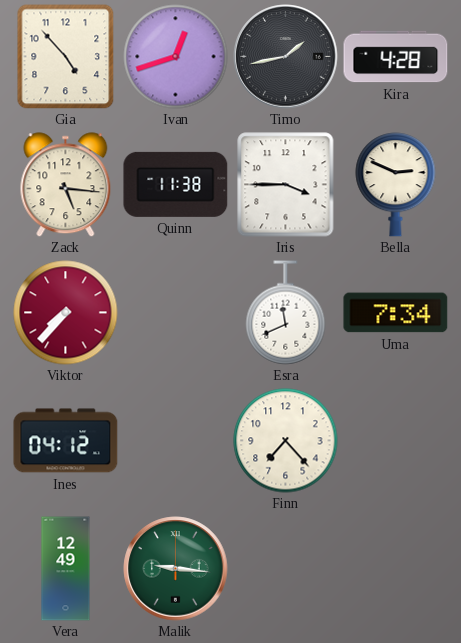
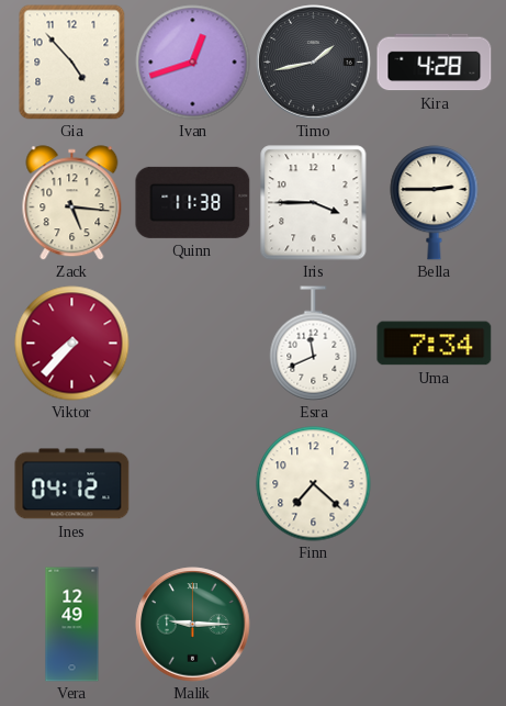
Bella: 2:49 -> 2:45
Finn: 7:23 -> 7:22
Malik: 9:16 -> 9:15
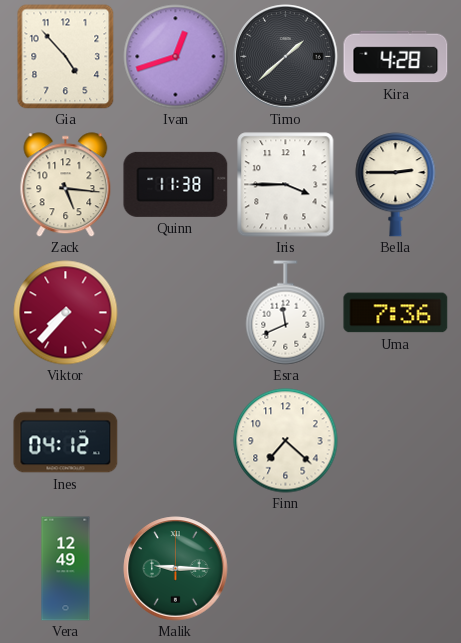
Timo: 1:43 -> 1:38
Uma: 7:34 -> 7:36
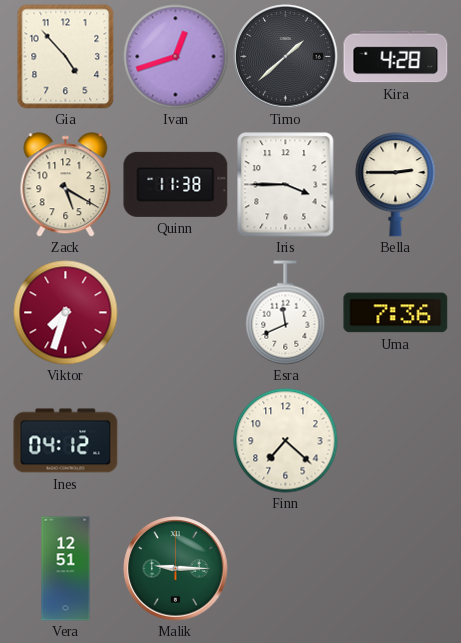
Zack: 5:16 -> 5:20
Viktor: 7:37 -> 7:33
Vera: 12:49 -> 12:51
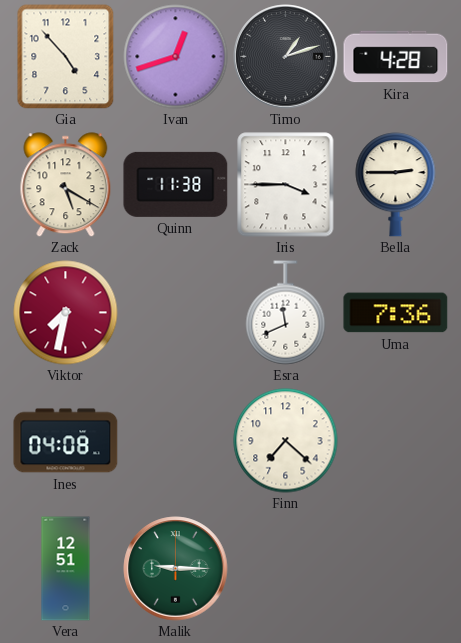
Timo: 1:38 -> 1:12
Viktor: 7:33 -> 7:32
Ines: 04:12 -> 04:08
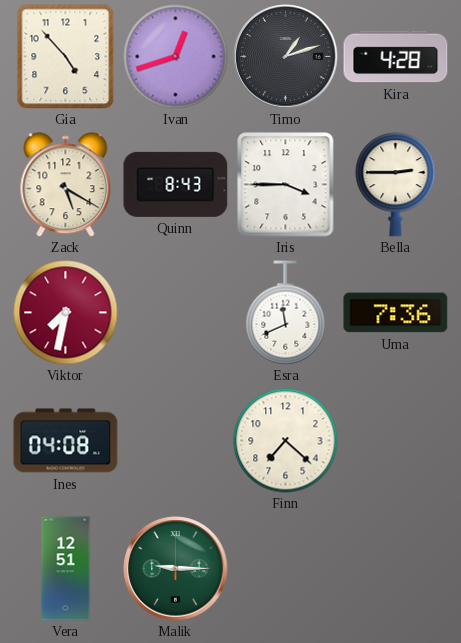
Quinn: 11:38 -> 8:43
